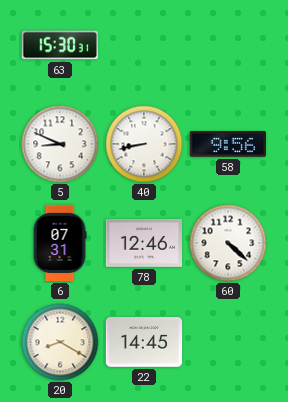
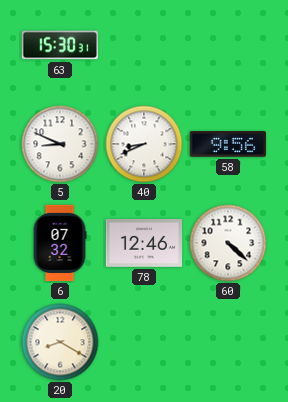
40: 8:43 -> 8:41
6: 07:31 -> 07:32
22: 14:45 -> none
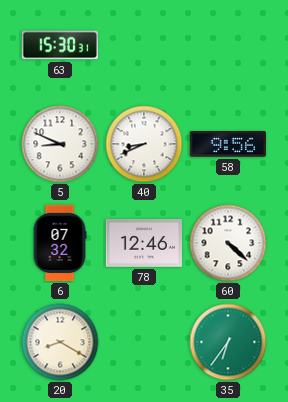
35: none -> 6:36
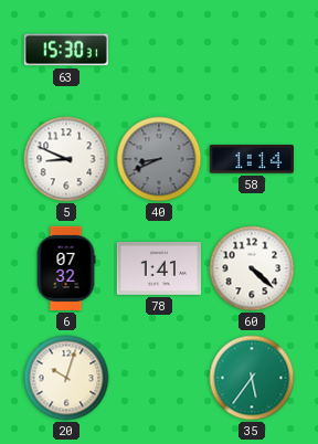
40 dial: white -> grey
58: 9:56 -> 1:14
78: 12:46 -> 1:41
20: 8:20 -> 10:03
35: 6:36 -> 5:36
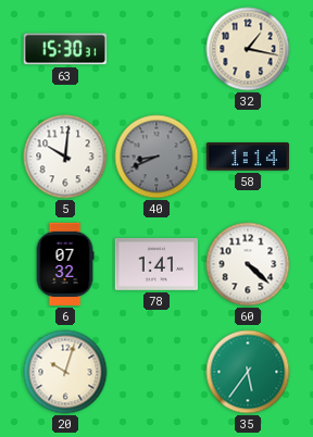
32: none -> 1:17
5: 8:49 -> 10:01
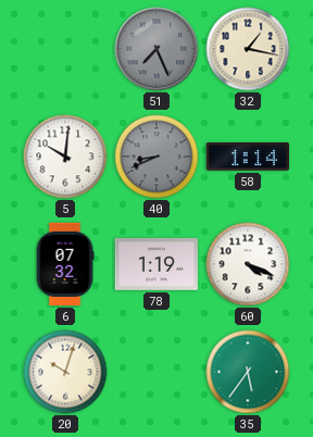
63: 15:30 -> none
51: none -> 7:26
78: 1:41 -> 1:19
60: 4:22 -> 4:19
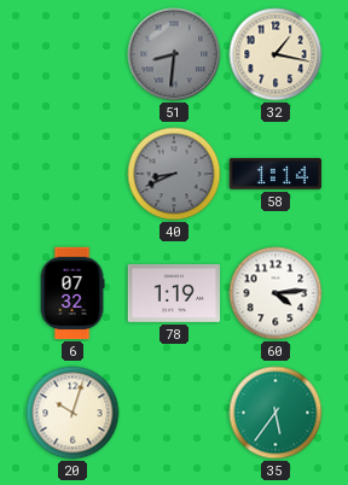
51: 7:26 -> 8:31
5: 10:01 -> none
60: 4:19 -> 4:14
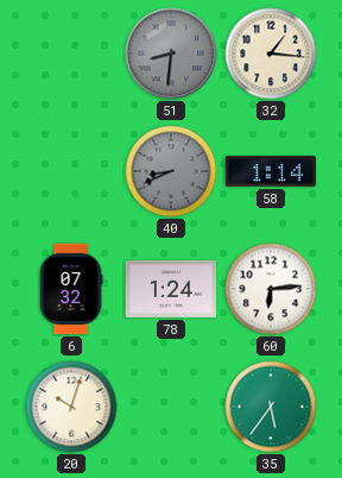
32: 1:17 -> 1:16
78: 1:19 -> 1:24
60: 4:14 -> 6:14
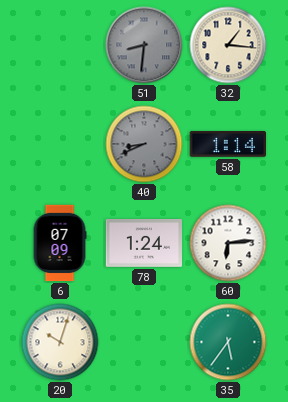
6: 07:32 -> 07:09
